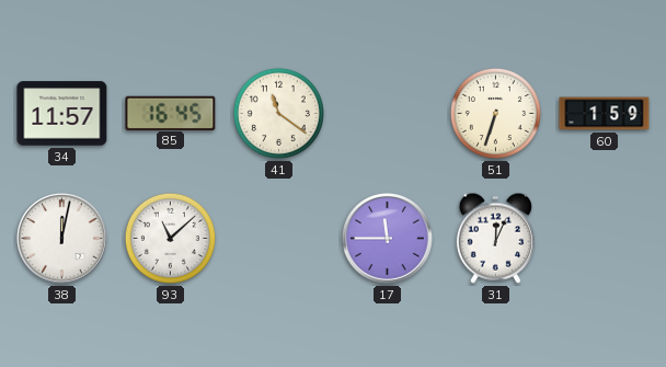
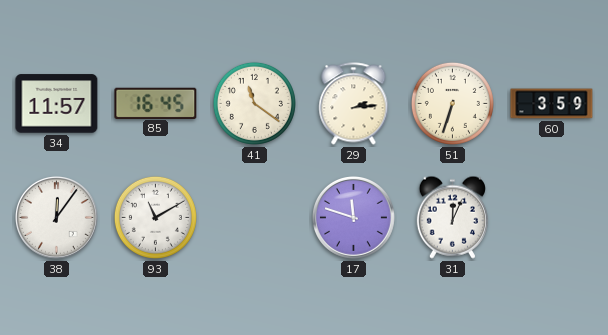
29: none -> 2:14
60: 1:59 -> 3:59
38: 12:02 -> 12:06
93: 11:08 -> 11:10
17: 11:45 -> 11:48
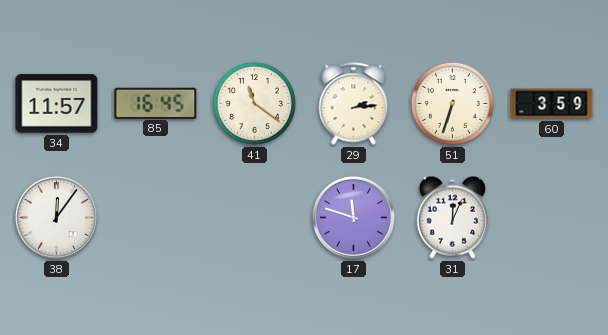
93: 11:10 -> none
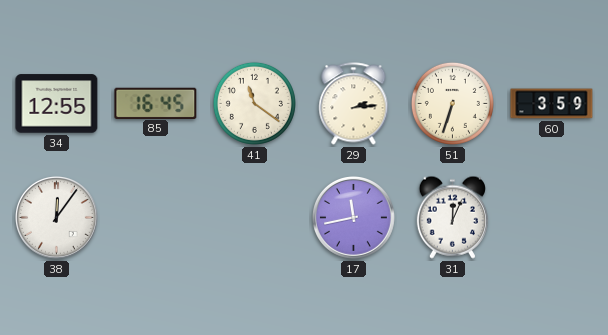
34: 11:57 -> 12:55
17: 11:48 -> 11:43
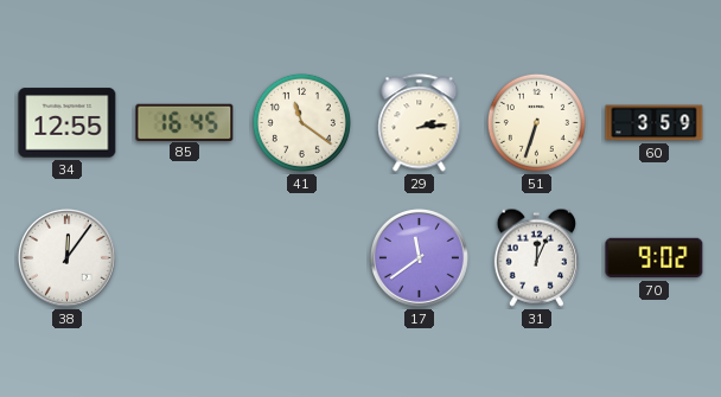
17: 11:43 -> 11:39
70: none -> 9:02
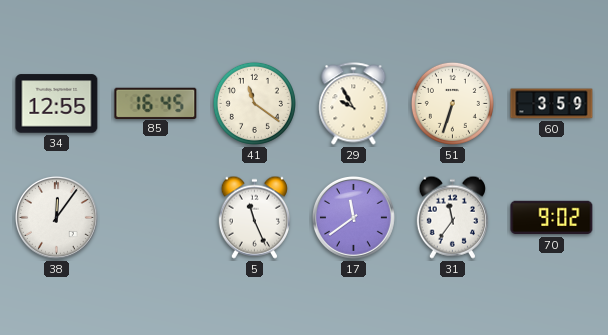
29: 2:14 -> 9:55
5: none -> 11:26
31: 12:04 -> 11:36
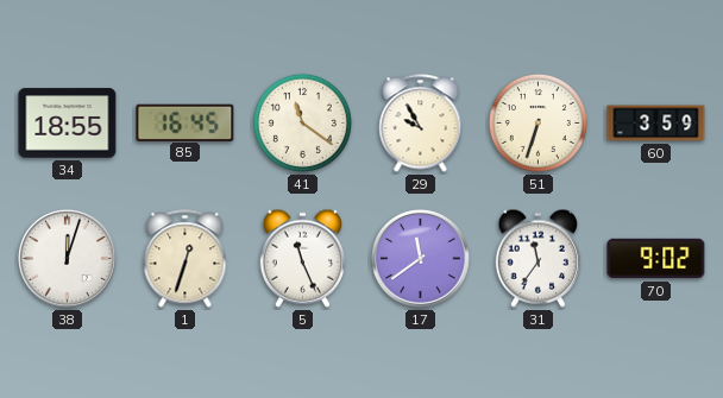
34: 12:55 -> 18:55
38: 12:06 -> 12:03
1: none -> 12:33
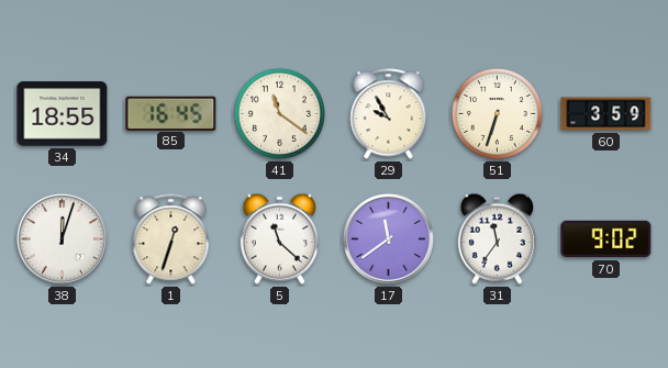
5: 11:26 -> 11:22
